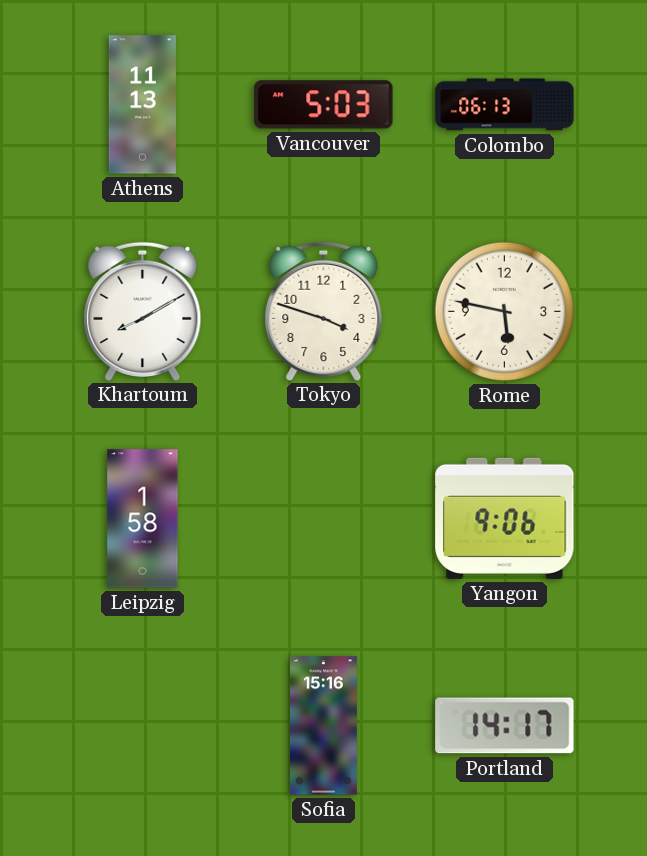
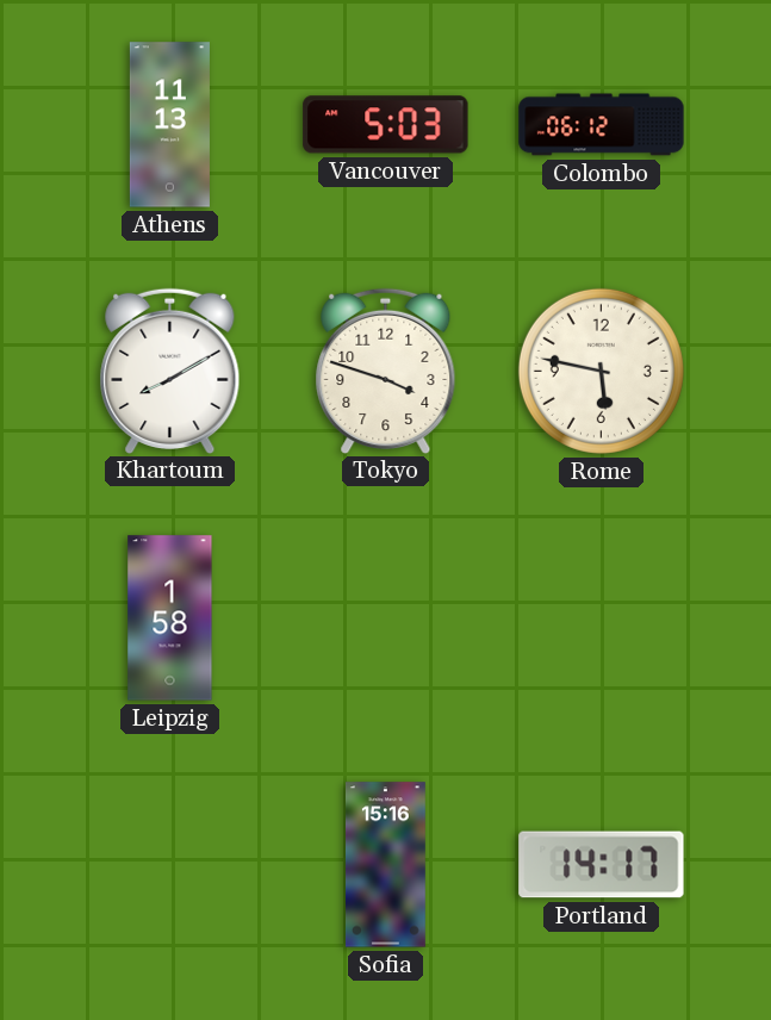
Colombo: 06:13 -> 06:12
Yangon: 9:06 -> none
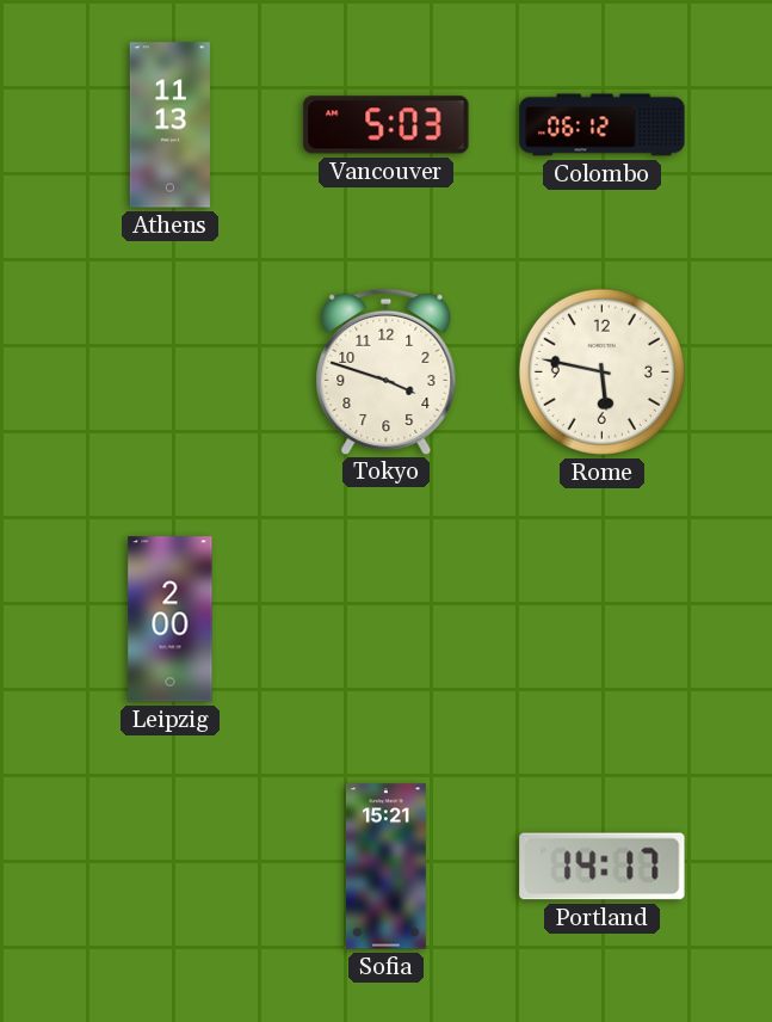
Khartoum: 8:10 -> none
Leipzig: 1:58 -> 2:00
Sofia: 15:16 -> 15:21
